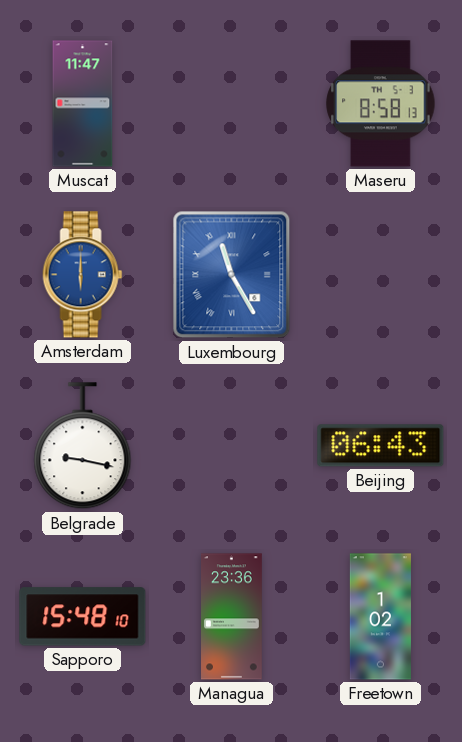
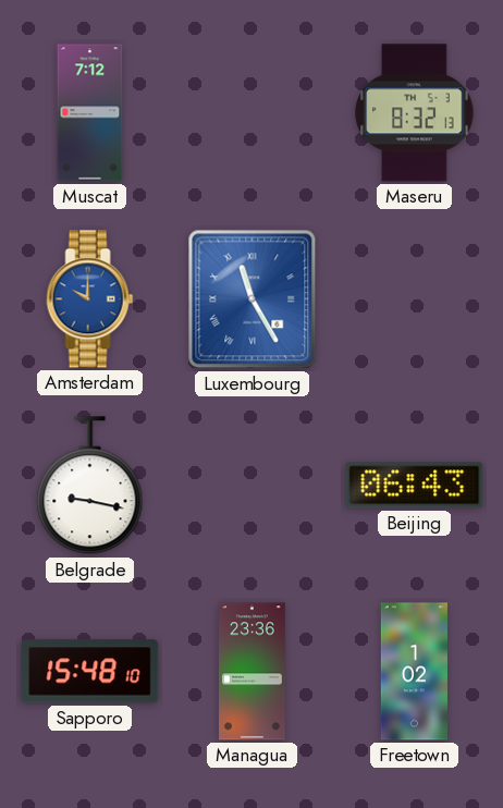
Muscat: 11:47 -> 7:12
Maseru: 8:58 -> 8:32
Amsterdam: 6:00 -> 10:00
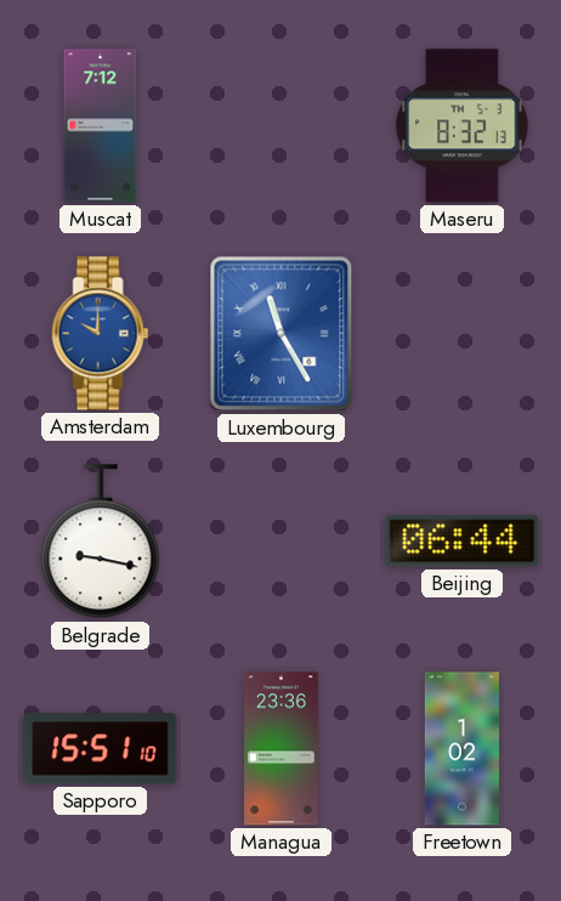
Beijing: 06:43 -> 06:44
Sapporo: 15:48 -> 15:51
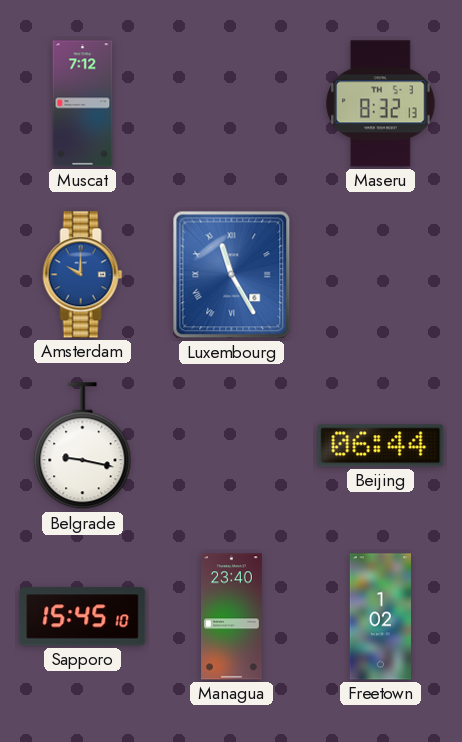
Sapporo: 15:51 -> 15:45
Managua: 23:36 -> 23:40
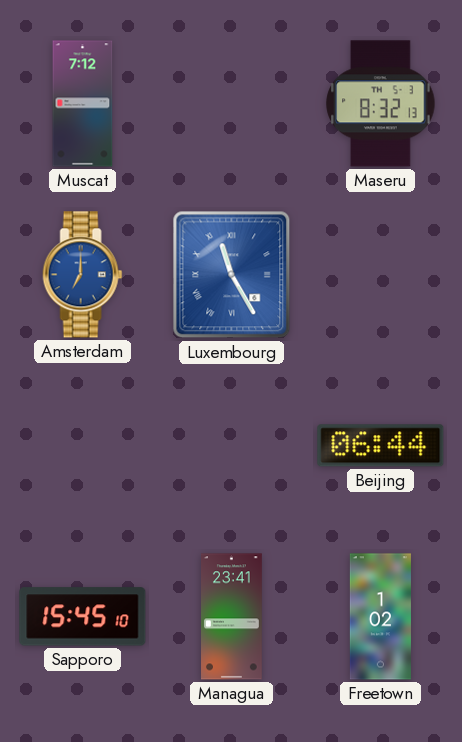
Amsterdam: 10:00 -> 7:00
Belgrade: 9:17 -> none
Managua: 23:40 -> 23:41
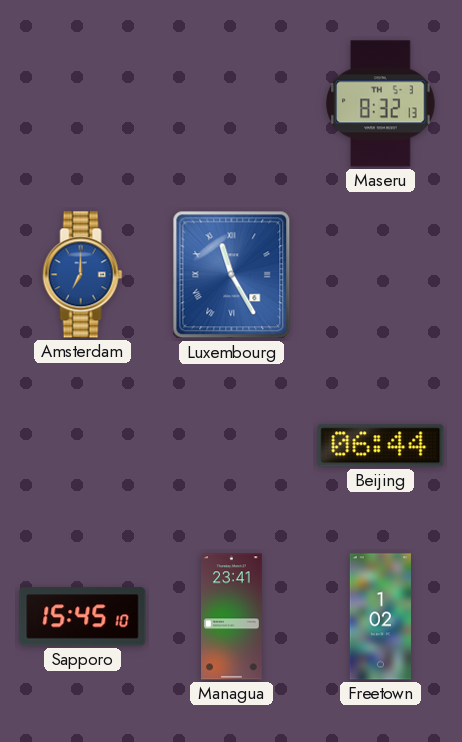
Muscat: 7:12 -> none
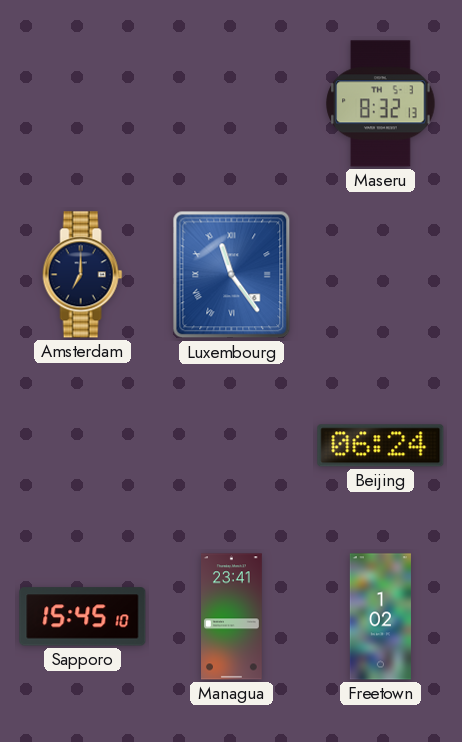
Amsterdam dial: blue -> navy
Luxembourg: 11:25 -> 11:24
Beijing: 06:44 -> 06:24
